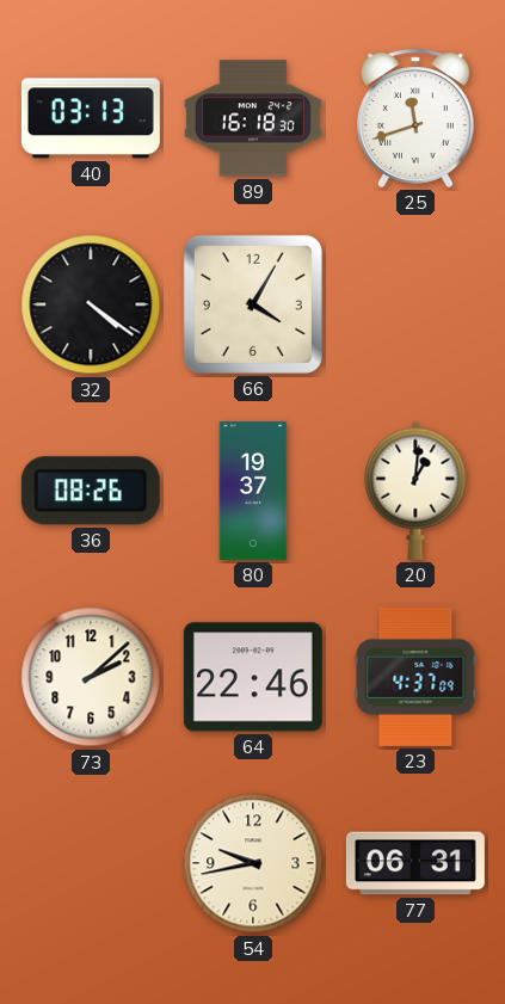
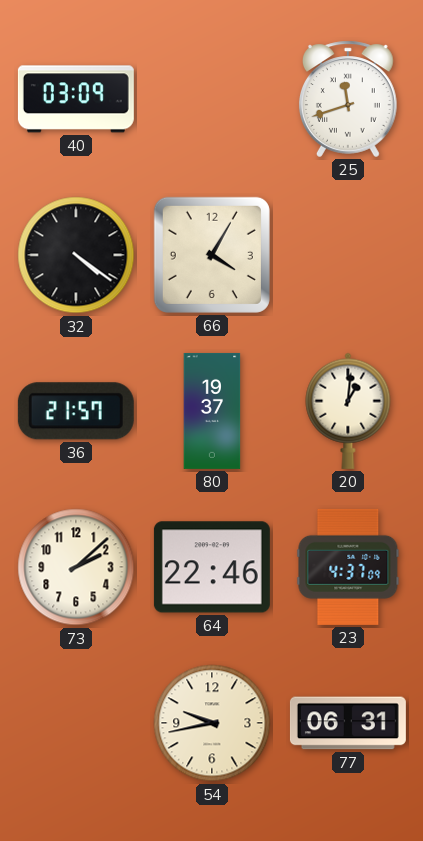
40: 03:13 -> 03:09
89: 16:18 -> none
36: 08:26 -> 21:57
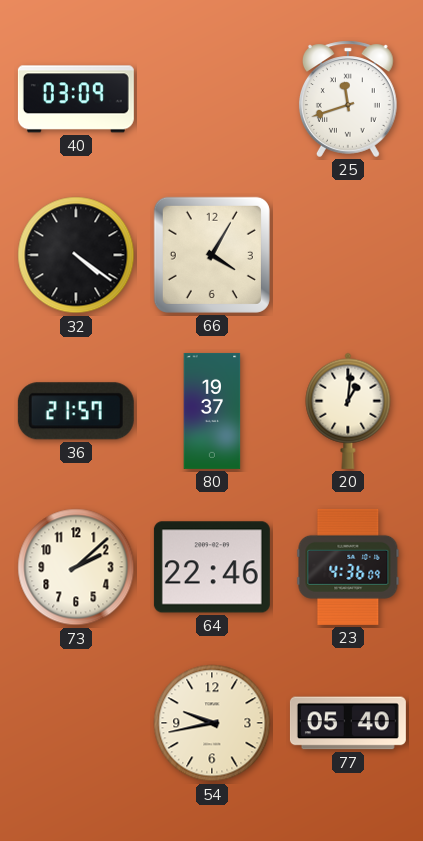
23: 4:37 -> 4:36
77: 06:31 -> 05:40
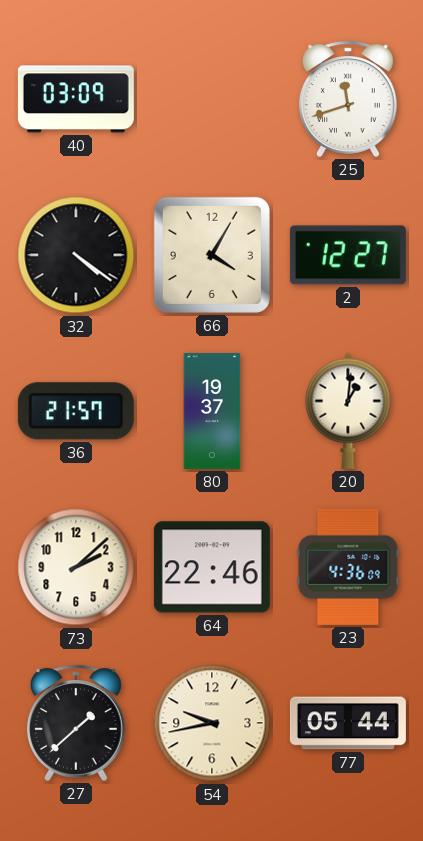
2: none -> 12:27
27: none -> 1:38
77: 05:40 -> 05:44
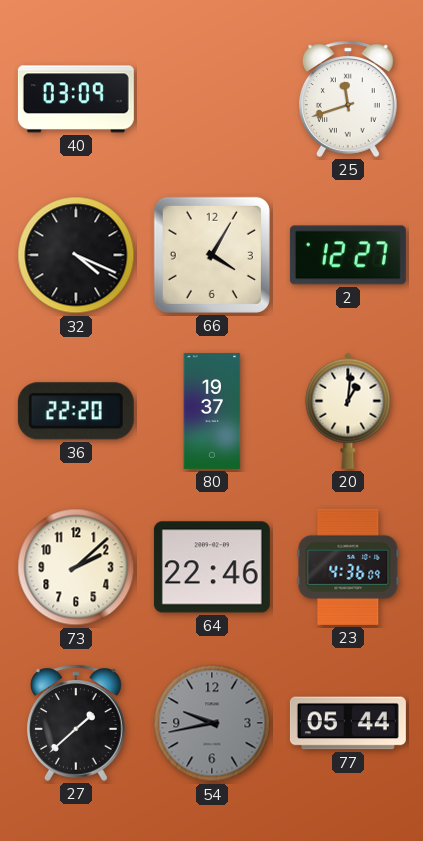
32: 4:21 -> 4:19
36: 21:57 -> 22:20
54 dial: cream -> grey
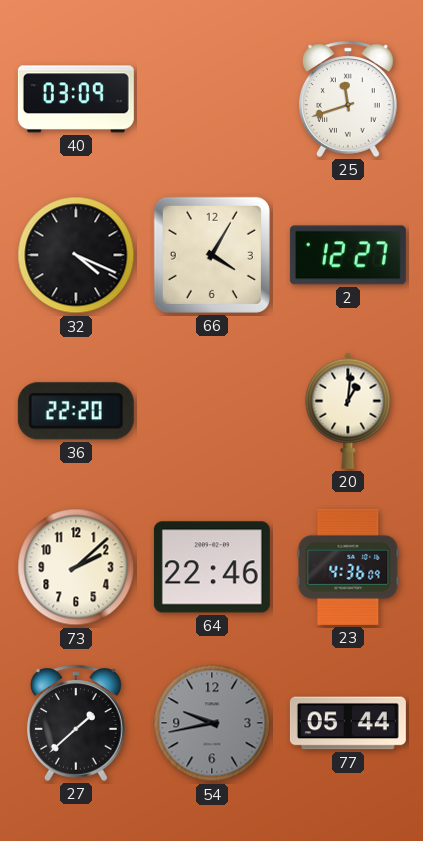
80: 19:37 -> none
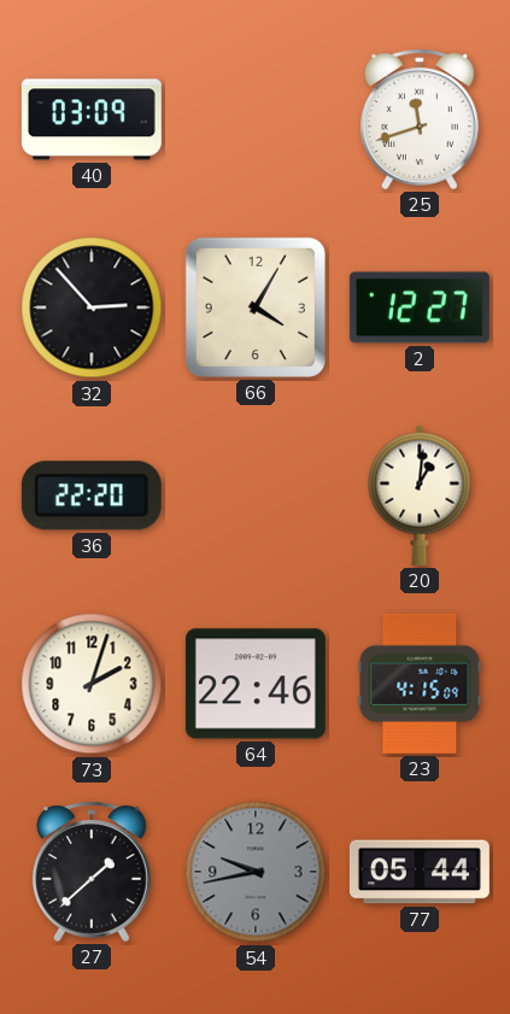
32: 4:19 -> 2:53
73: 2:08 -> 2:03
23: 4:36 -> 4:15
